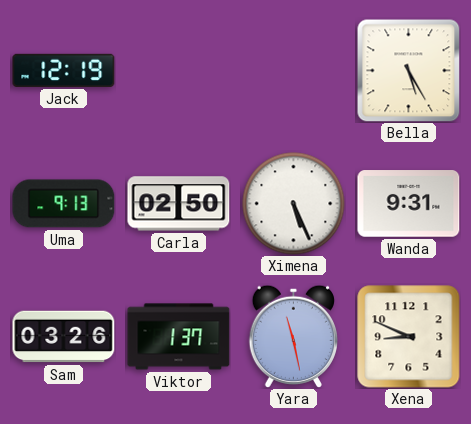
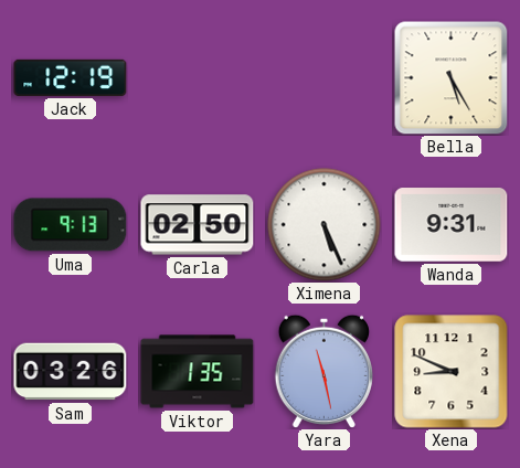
Viktor: 1:37 -> 1:35
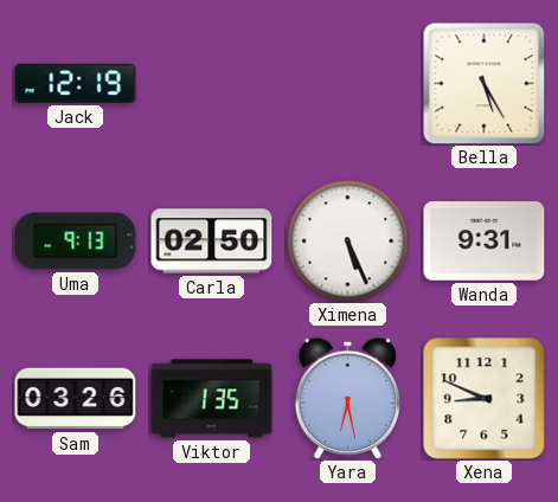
Yara: 11:28 -> 6:28
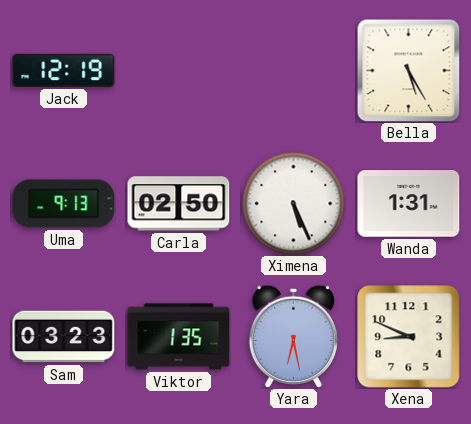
Wanda: 9:31 -> 1:31
Sam: 03:26 -> 03:23
